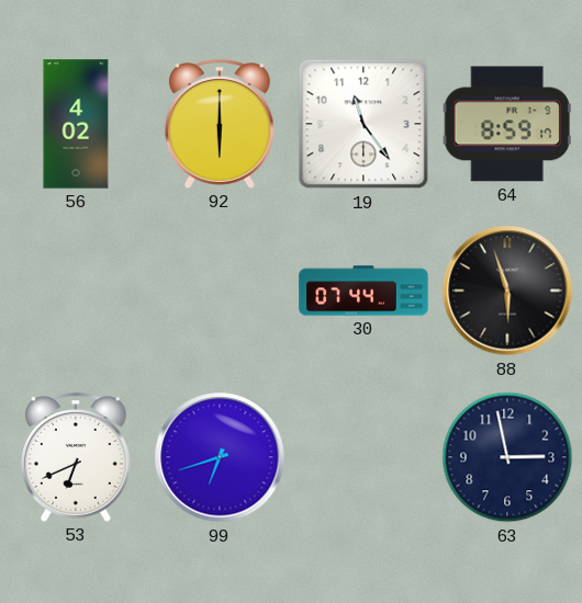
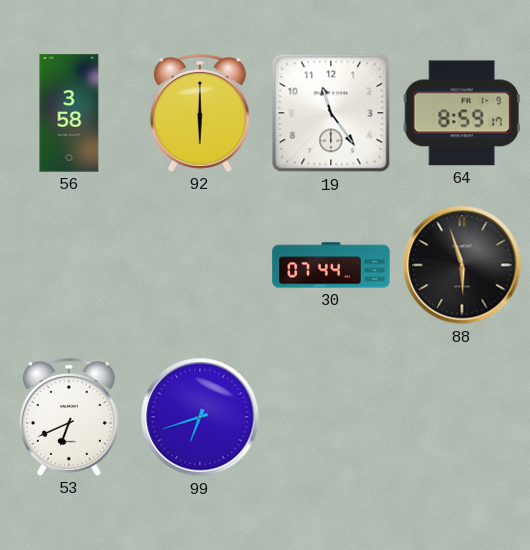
56: 4:02 -> 3:58
63: 2:58 -> none
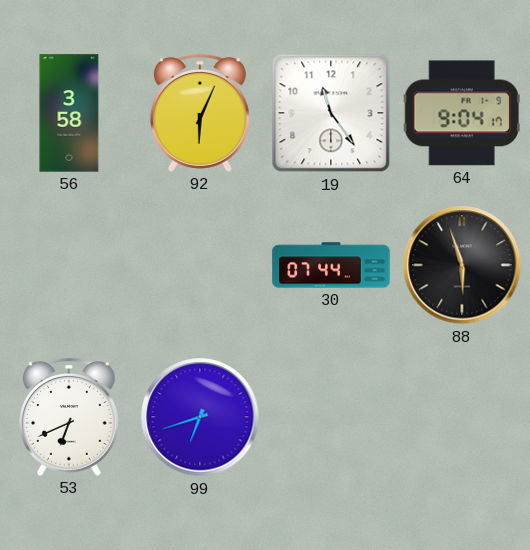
92: 6:00 -> 6:04
64: 8:59 -> 9:04
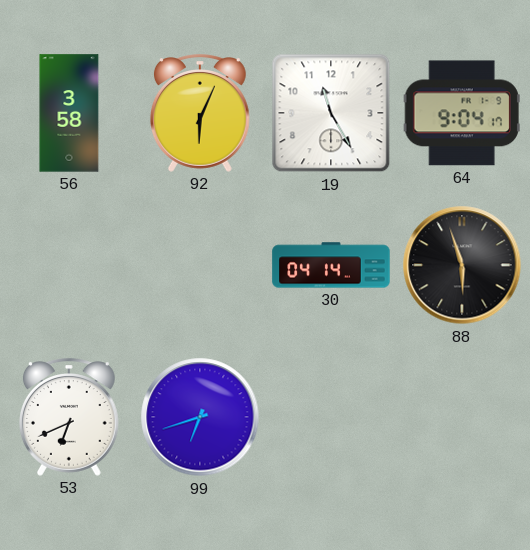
19: 11:24 -> 11:25
30: 07:44 -> 04:14
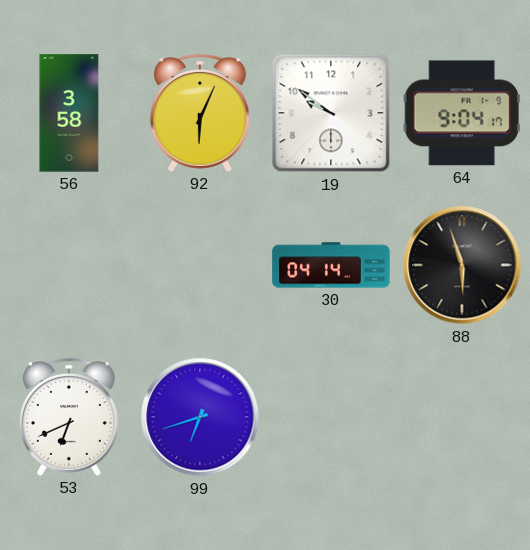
19: 11:25 -> 9:51
